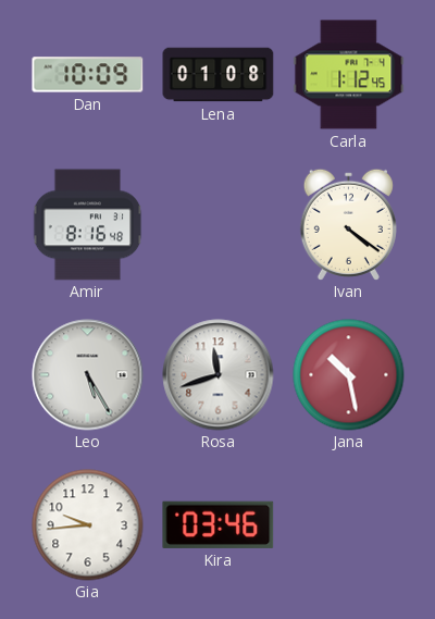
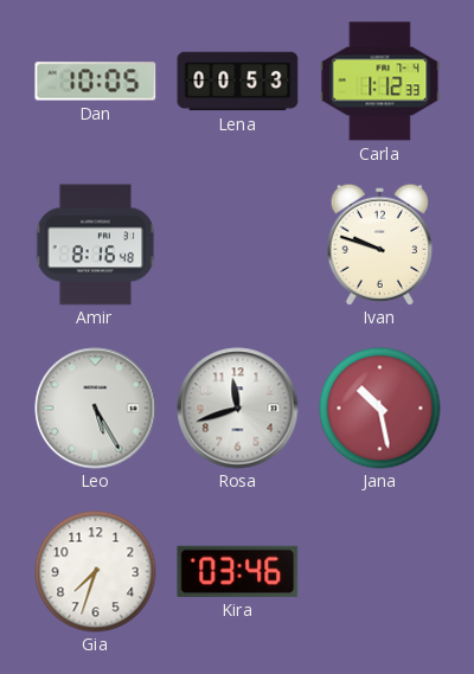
Dan: 10:09 -> 10:05
Lena: 01:08 -> 00:53
Carla: 1:12:45 -> 1:12:33
Ivan: 4:21 -> 9:48
Gia: 9:44 -> 7:33
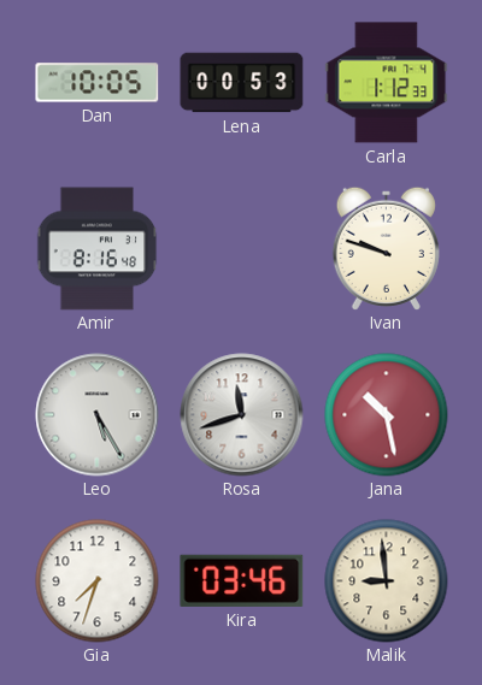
Malik: none -> 8:59
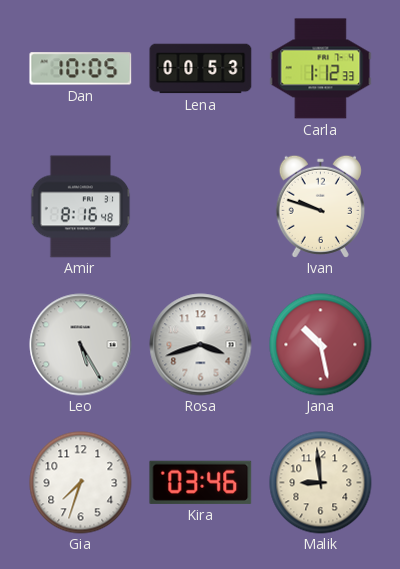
Rosa: 11:42 -> 3:42
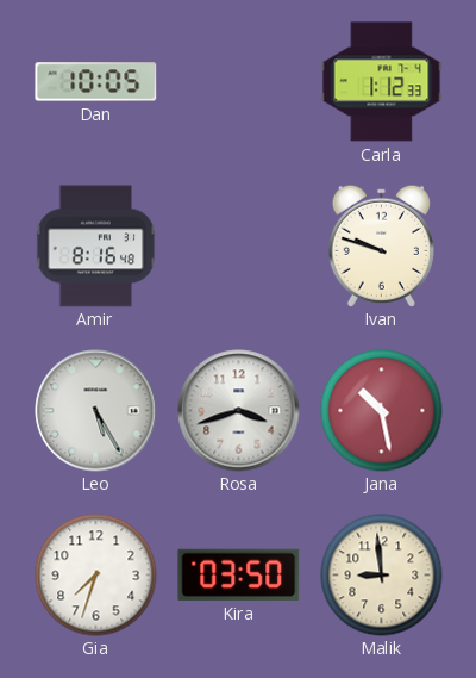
Lena: 00:53 -> none
Kira: 03:46 -> 03:50
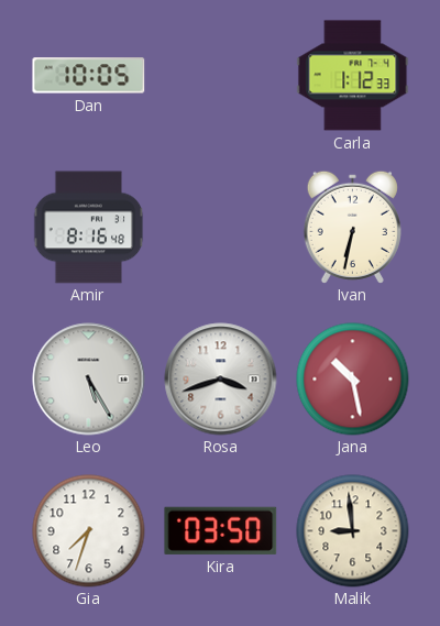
Ivan: 9:48 -> 6:32
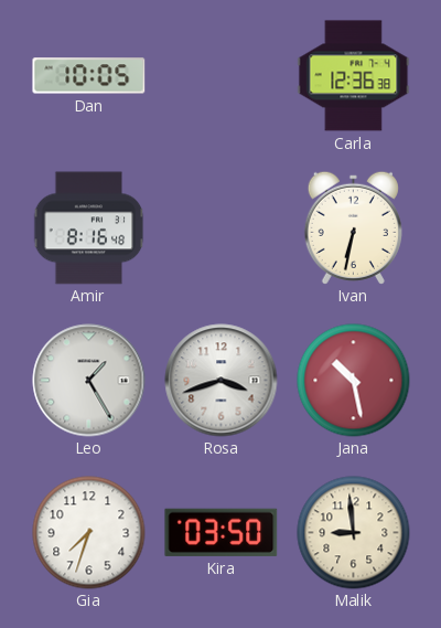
Carla: 1:12 -> 12:36
Leo: 5:25 -> 1:25
